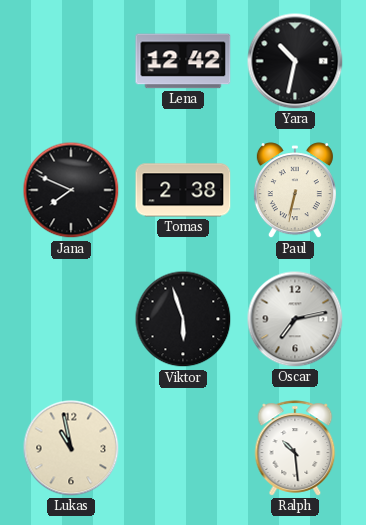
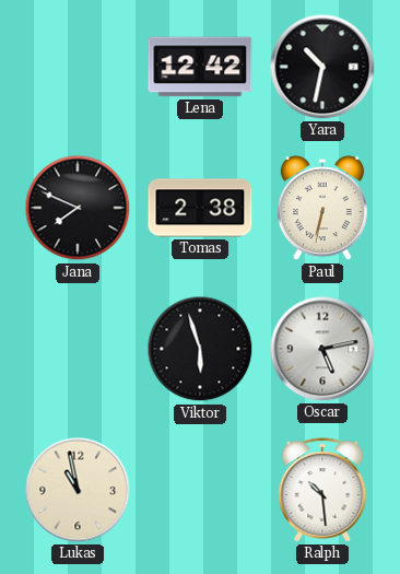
Oscar: 7:13 -> 5:13
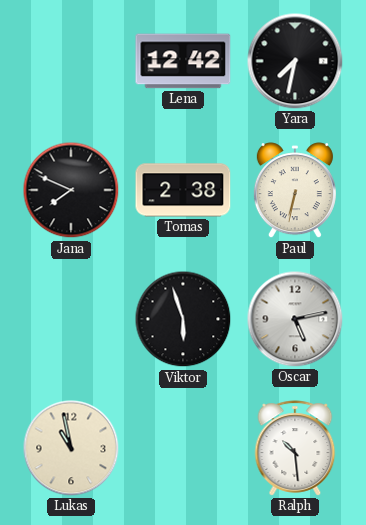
Yara: 10:32 -> 7:32
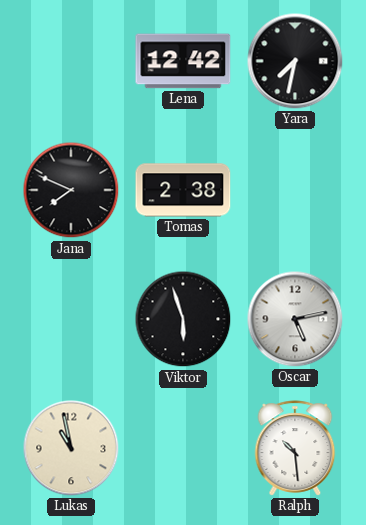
Paul: 6:32 -> none
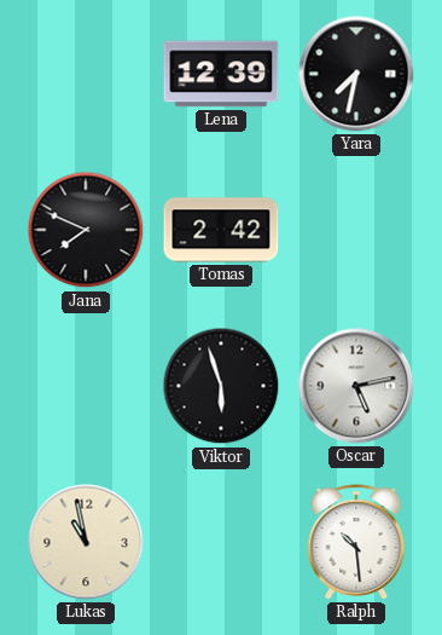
Lena: 12:42 -> 12:39
Tomas: 2:38 -> 2:42
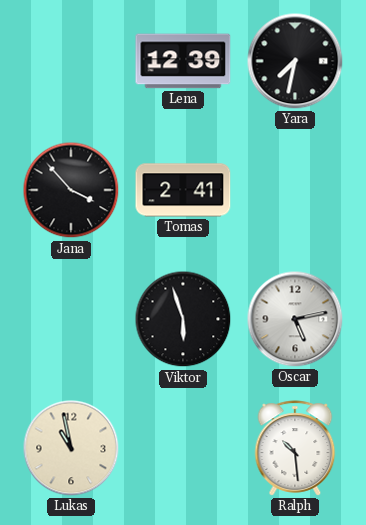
Jana: 7:49 -> 3:53
Tomas: 2:42 -> 2:41
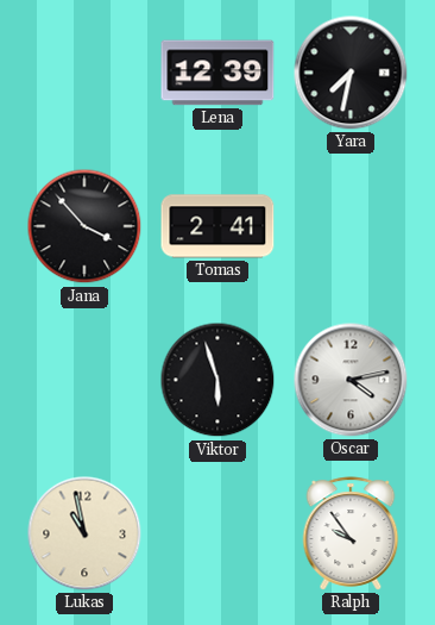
Oscar: 5:13 -> 4:13
Ralph: 10:29 -> 9:54
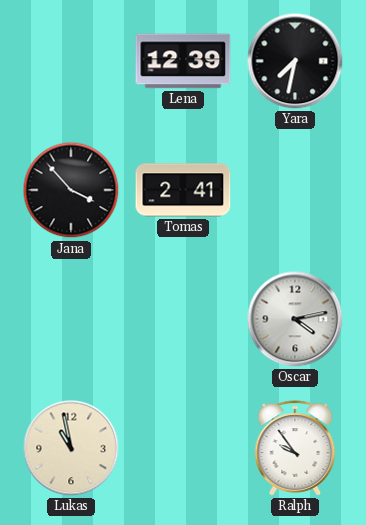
Viktor: 5:57 -> none
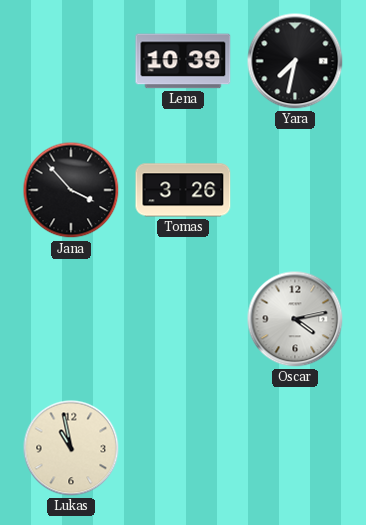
Lena: 12:39 -> 10:39
Tomas: 2:41 -> 3:26
Ralph: 9:54 -> none
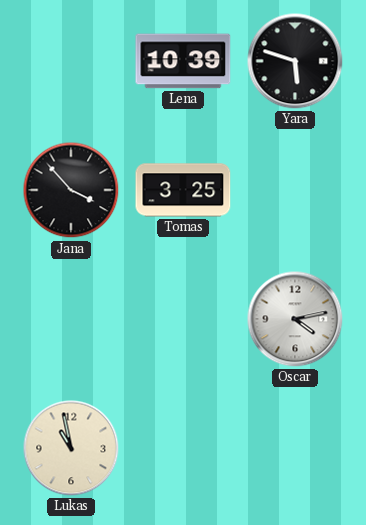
Yara: 7:32 -> 5:48
Tomas: 3:26 -> 3:25
